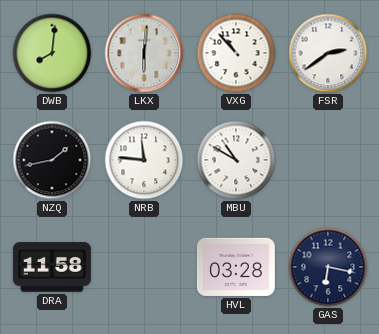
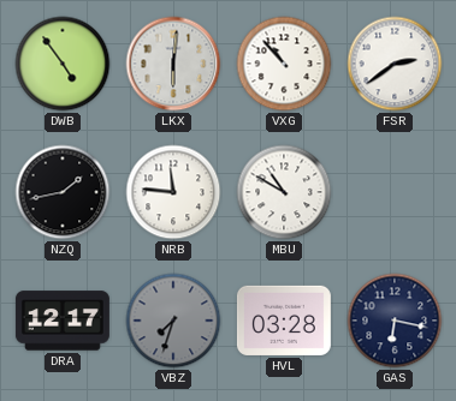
DWB: 8:01 -> 4:54
DRA: 11:58 -> 12:17
VBZ: none -> 7:33
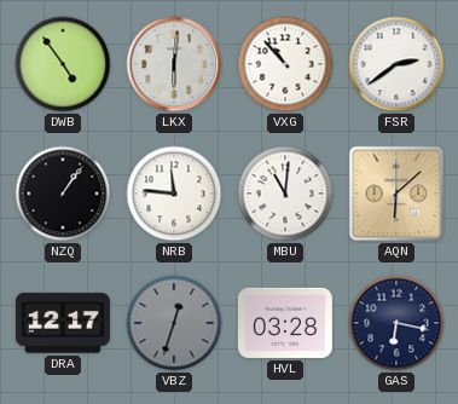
NZQ: 1:43 -> 1:06
MBU: 10:50 -> 11:01
AQN: none -> 6:08
VBZ: 7:33 -> 12:33
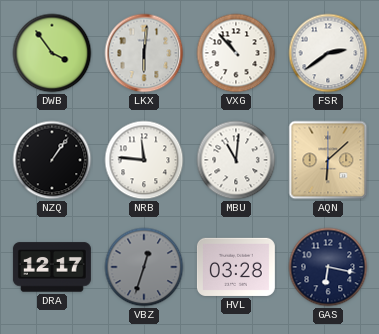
DWB: 4:54 -> 3:54
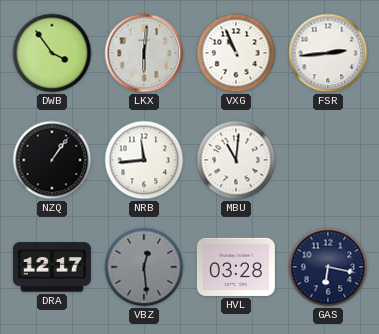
VXG: 10:53 -> 10:56
FSR: 2:39 -> 2:44
NRB: 11:46 -> 11:44
AQN: 6:08 -> none
VBZ: 12:33 -> 12:29
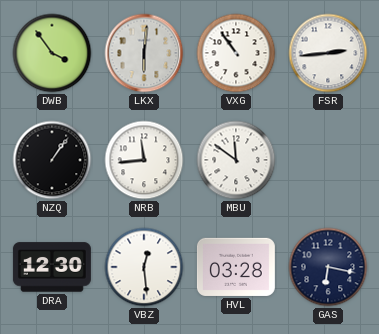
VXG: 10:56 -> 10:54
MBU: 11:01 -> 11:51
DRA: 12:17 -> 12:30
VBZ dial: grey -> white
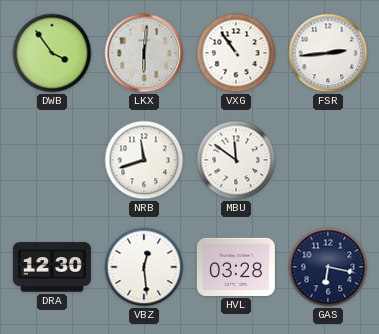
NZQ: 1:06 -> none
NRB: 11:44 -> 11:42
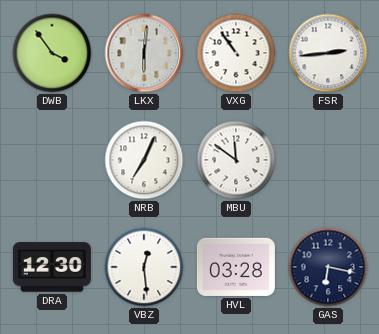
NRB: 11:42 -> 7:04
